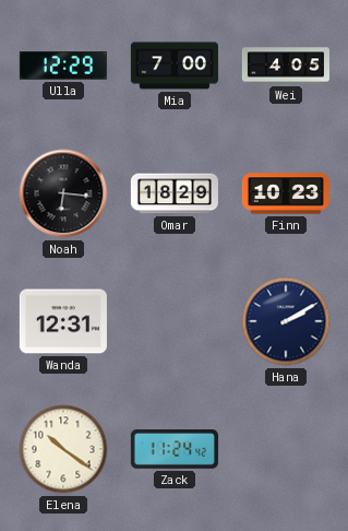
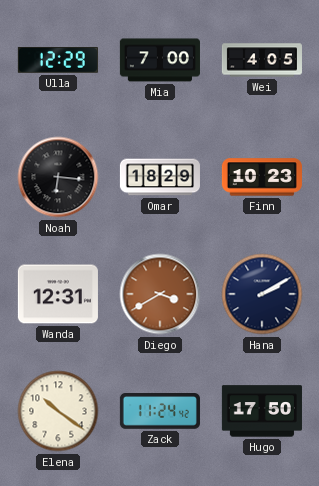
Diego: none -> 3:40
Hugo: none -> 17:50
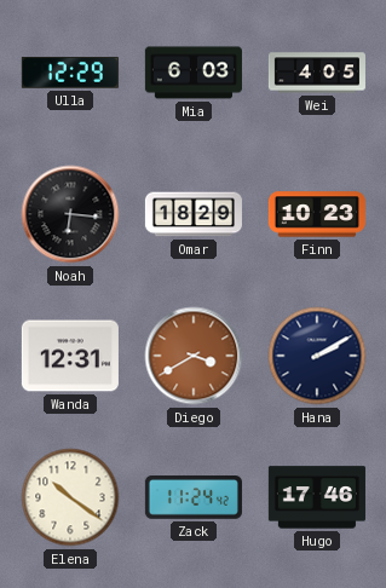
Mia: 7:00 -> 6:03
Hugo: 17:50 -> 17:46
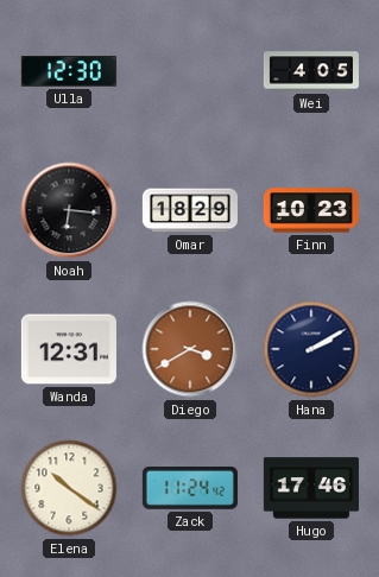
Ulla: 12:29 -> 12:30
Mia: 6:03 -> none
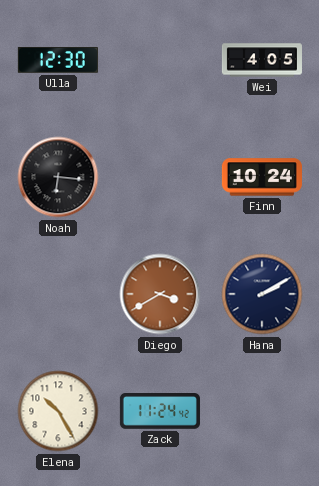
Omar: 18:29 -> none
Finn: 10:23 -> 10:24
Wanda: 12:31 -> none
Elena: 10:21 -> 10:25
Hugo: 17:46 -> none
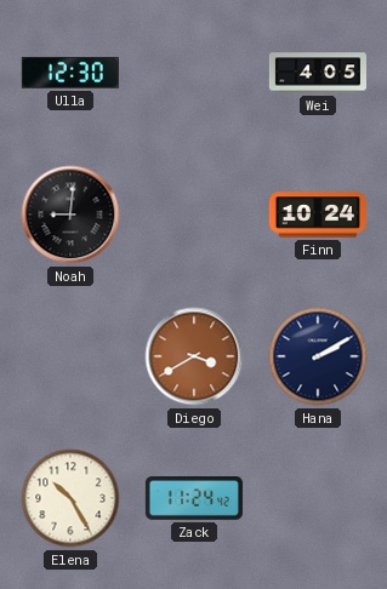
Noah: 6:16 -> 9:01
